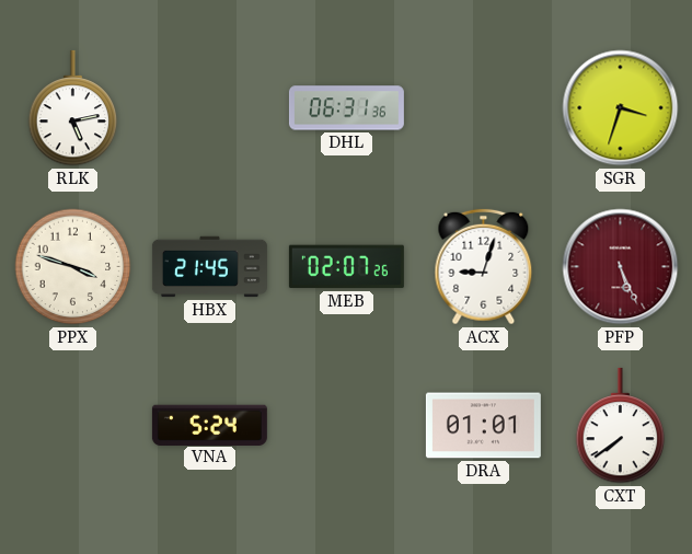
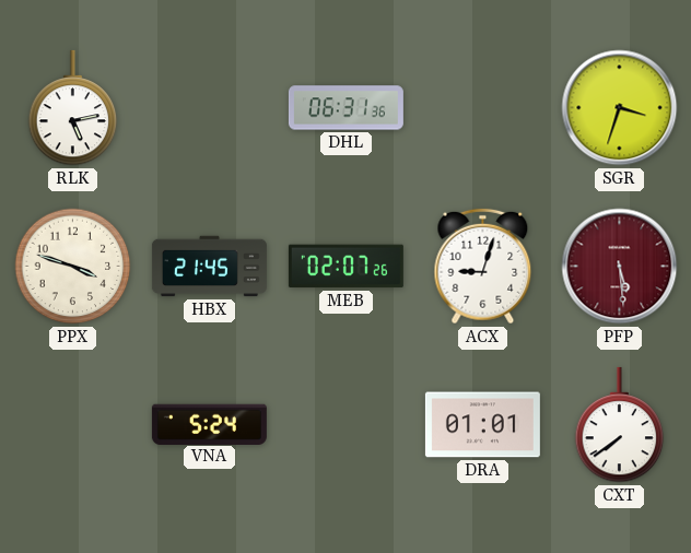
PFP: 5:26 -> 5:29
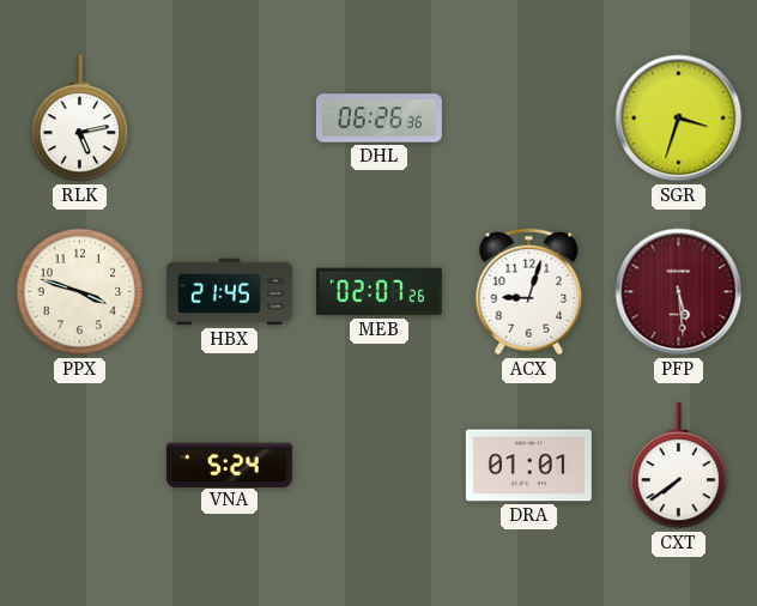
DHL: 06:31 -> 06:26
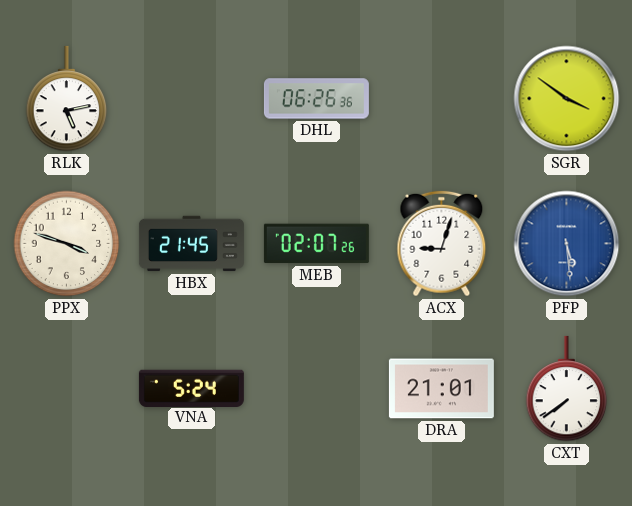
SGR: 3:33 -> 3:51
PFP dial: burgundy -> blue
DRA: 01:01 -> 21:01
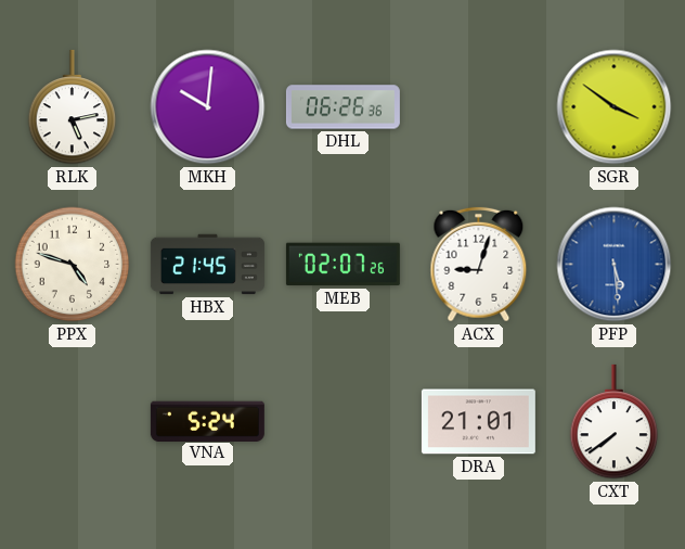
MKH: none -> 10:01
PPX: 3:48 -> 4:48
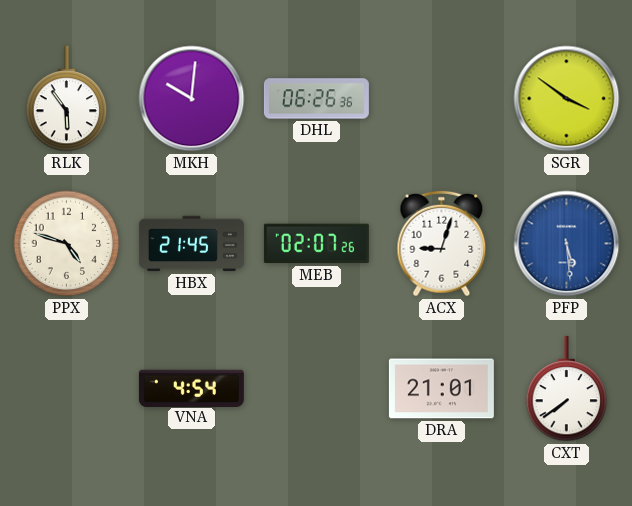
RLK: 5:13 -> 5:54
VNA: 5:24 -> 4:54
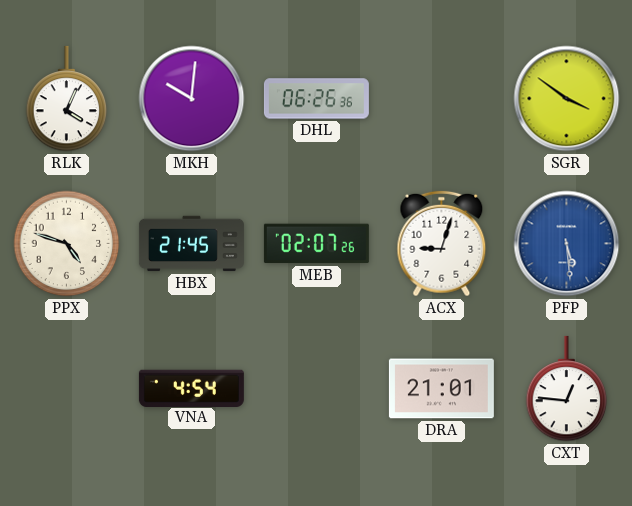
RLK: 5:54 -> 4:04
CXT: 7:39 -> 12:46
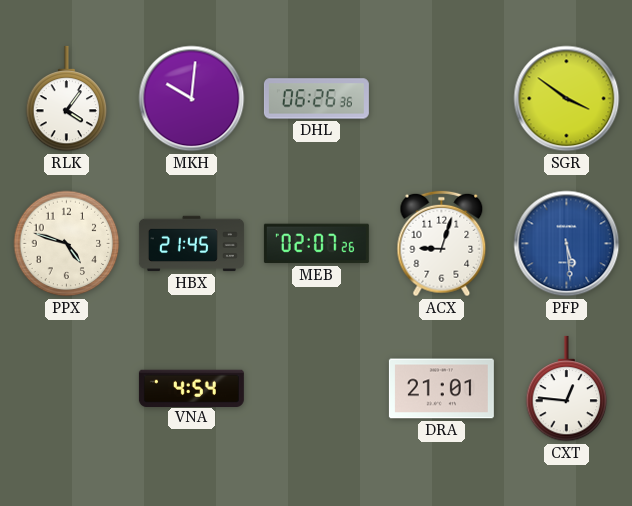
RLK: 4:04 -> 4:06
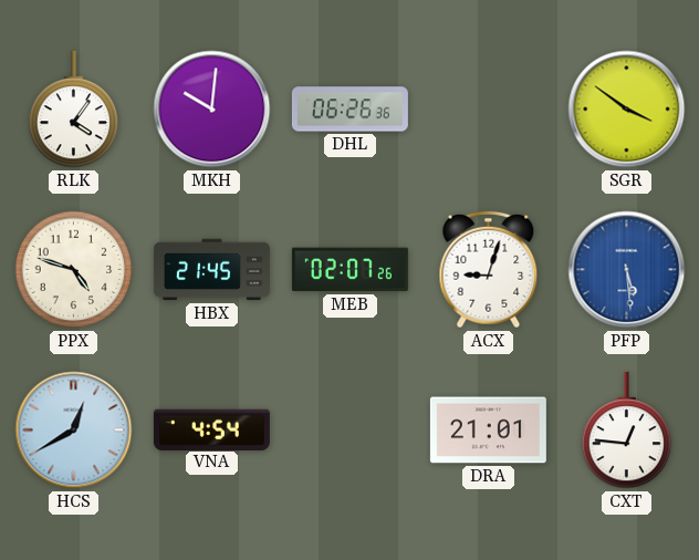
HCS: none -> 12:40
